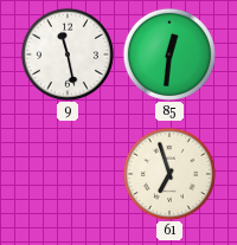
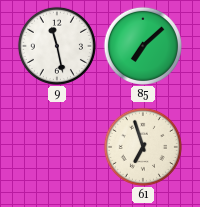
85: 12:31 -> 7:08
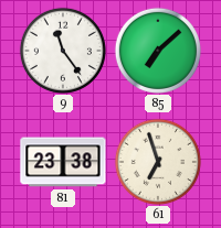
9: 11:28 -> 11:24
81: none -> 23:38
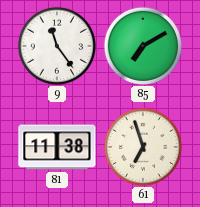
85: 7:08 -> 7:10
81: 23:38 -> 11:38
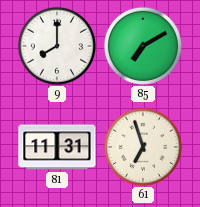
9: 11:24 -> 8:00
81: 11:38 -> 11:31
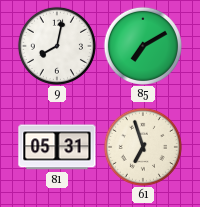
9: 8:00 -> 8:02
81: 11:31 -> 05:31
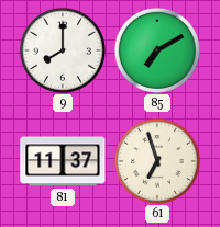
9: 8:02 -> 8:00
81: 05:31 -> 11:37
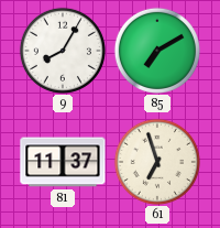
9: 8:00 -> 8:05
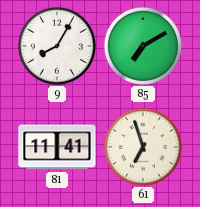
81: 11:37 -> 11:41
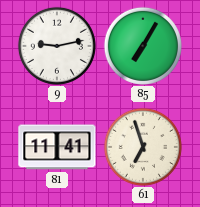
9: 8:05 -> 9:13
85: 7:10 -> 7:05
